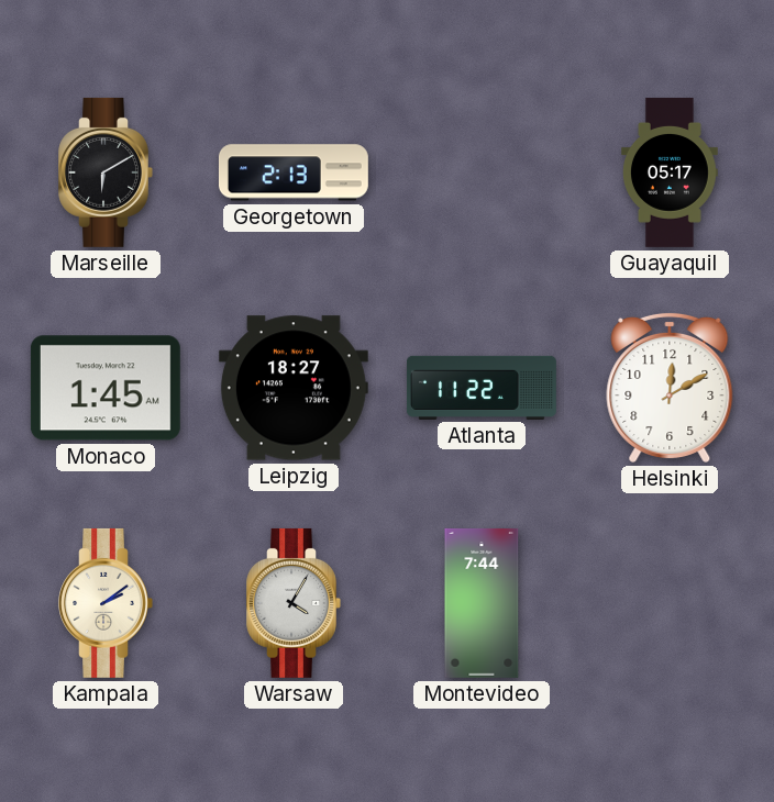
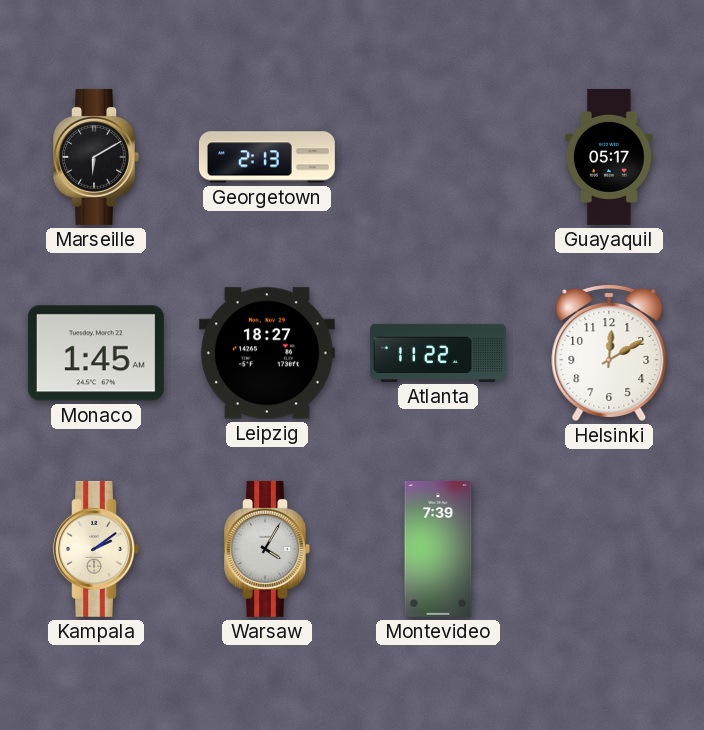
Montevideo: 7:44 -> 7:39
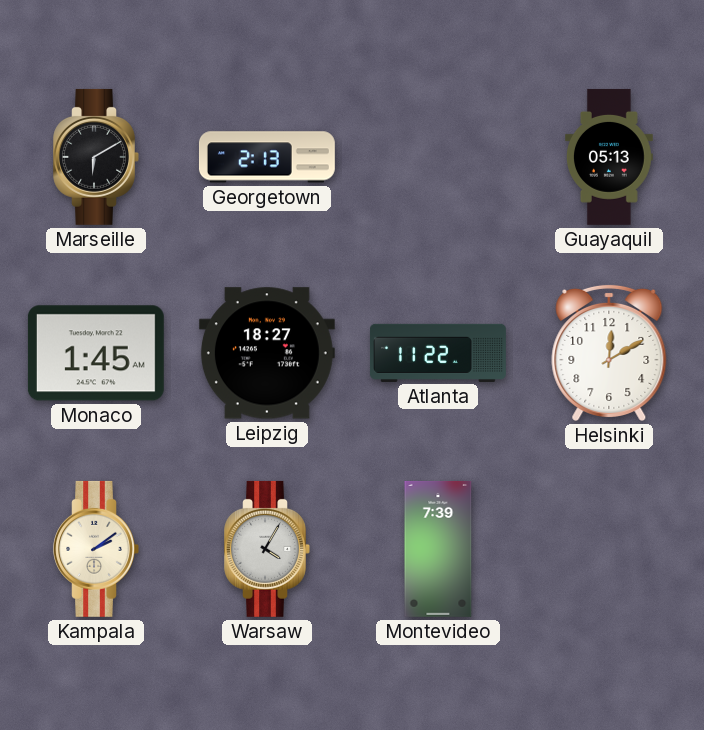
Guayaquil: 05:17 -> 05:13
